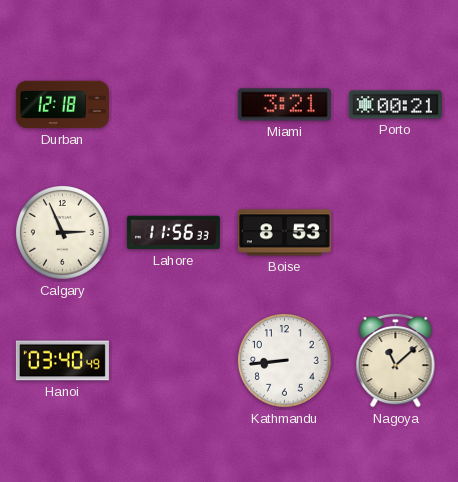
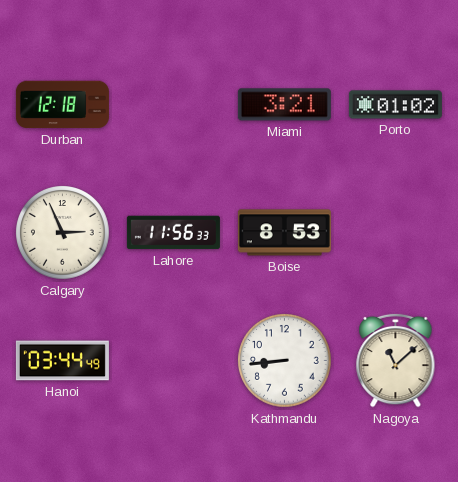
Porto: 00:21 -> 01:02
Hanoi: 03:40 -> 03:44
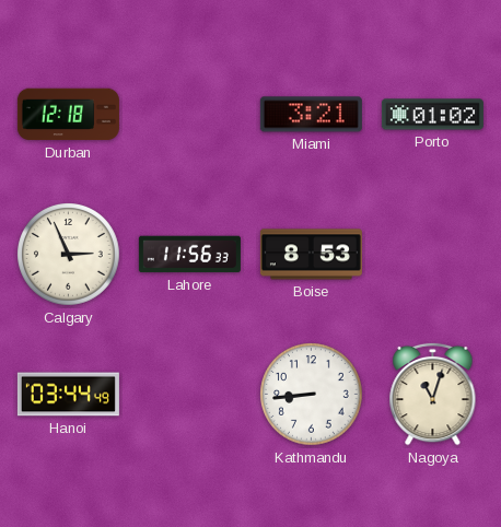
Nagoya: 11:08 -> 11:03
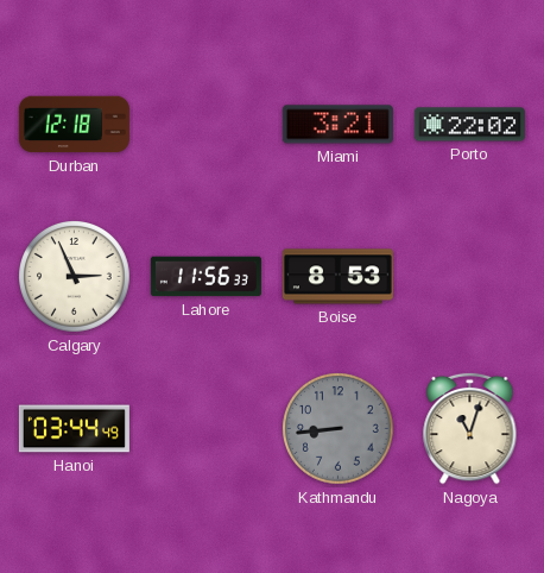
Porto: 01:02 -> 22:02
Kathmandu dial: white -> grey
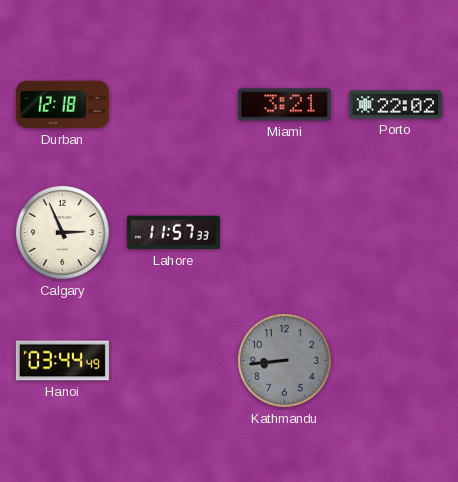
Lahore: 11:56 -> 11:57
Boise: 8:53 -> none
Nagoya: 11:03 -> none
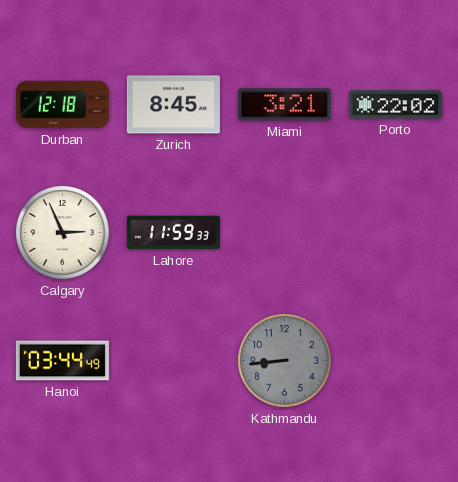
Zurich: none -> 8:45
Lahore: 11:57 -> 11:59
